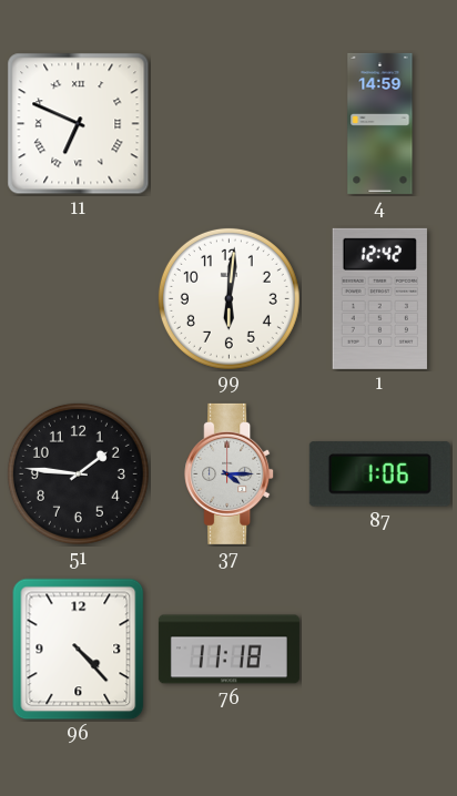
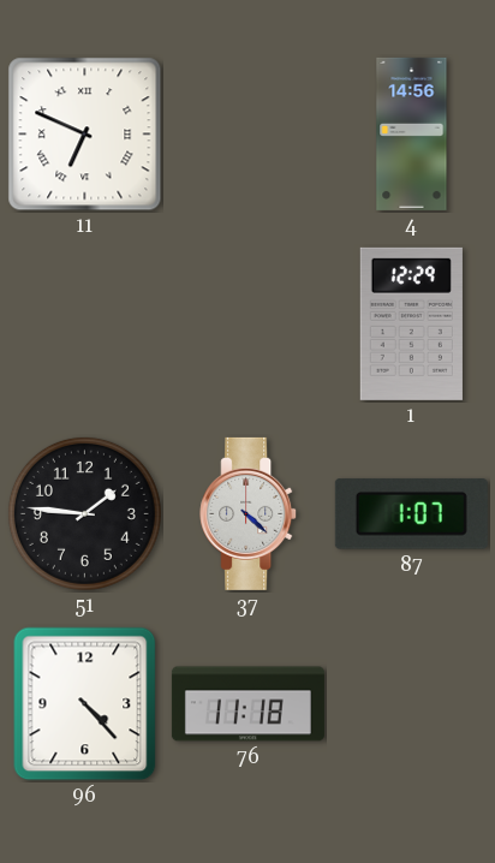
4: 14:59 -> 14:56
99: 6:01 -> none
1: 12:42 -> 12:29
37: 4:15 -> 4:22
87: 1:06 -> 1:07
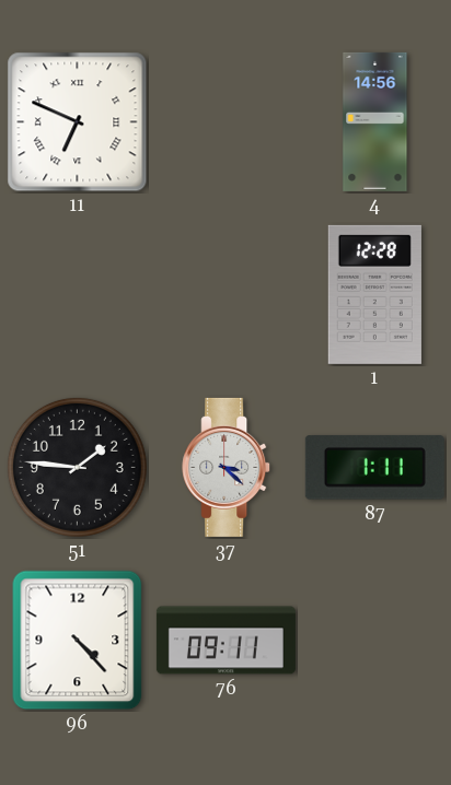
1: 12:29 -> 12:28
37: 4:22 -> 3:22
87: 1:07 -> 1:11
76: 11:18 -> 09:11
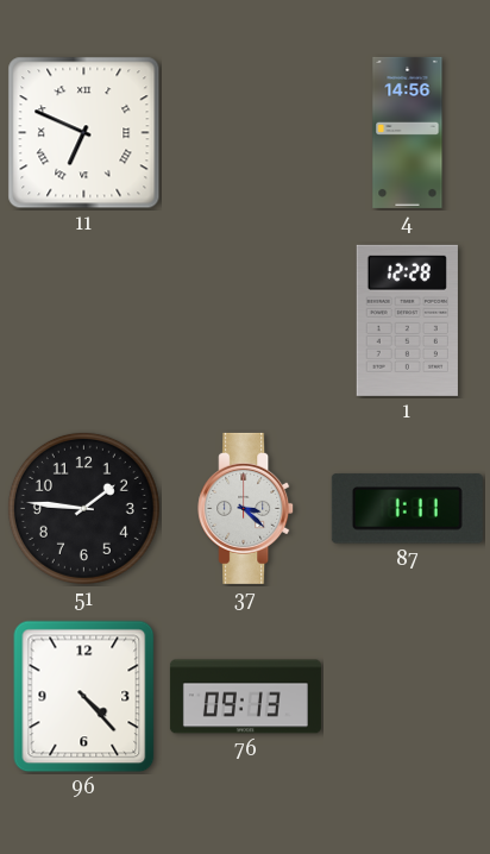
76: 09:11 -> 09:13
